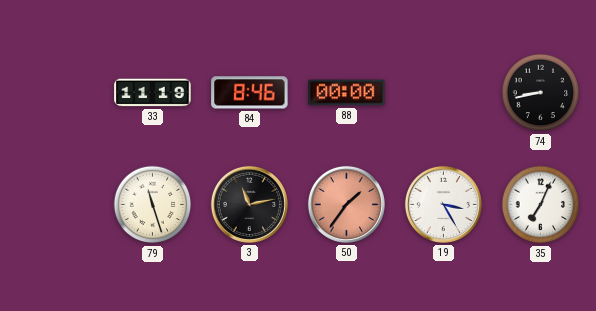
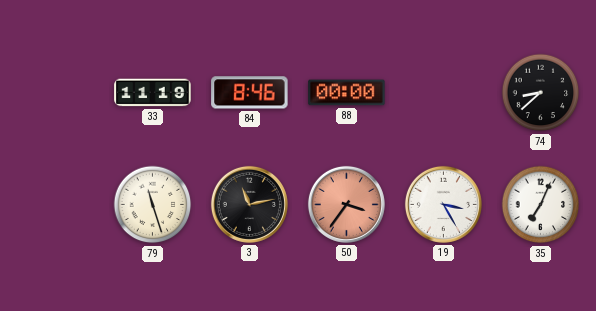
74: 8:43 -> 8:38
50: 1:36 -> 3:36
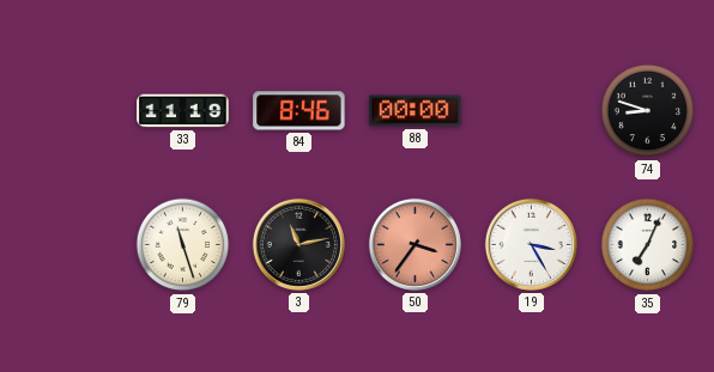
74: 8:38 -> 8:48
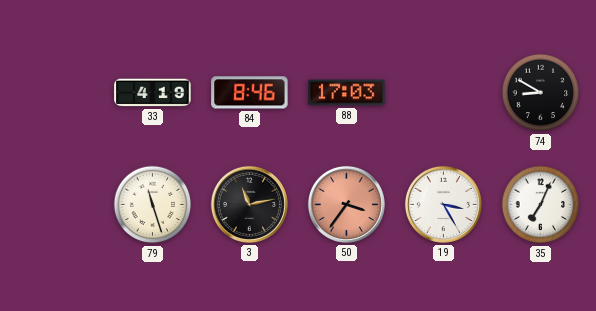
33: 11:19 -> 4:19
88: 00:00 -> 17:03
74: 8:48 -> 8:50
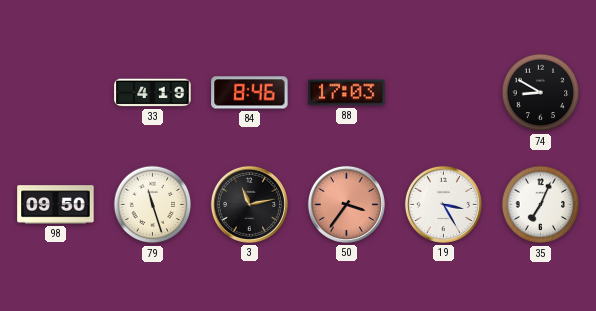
98: none -> 09:50
